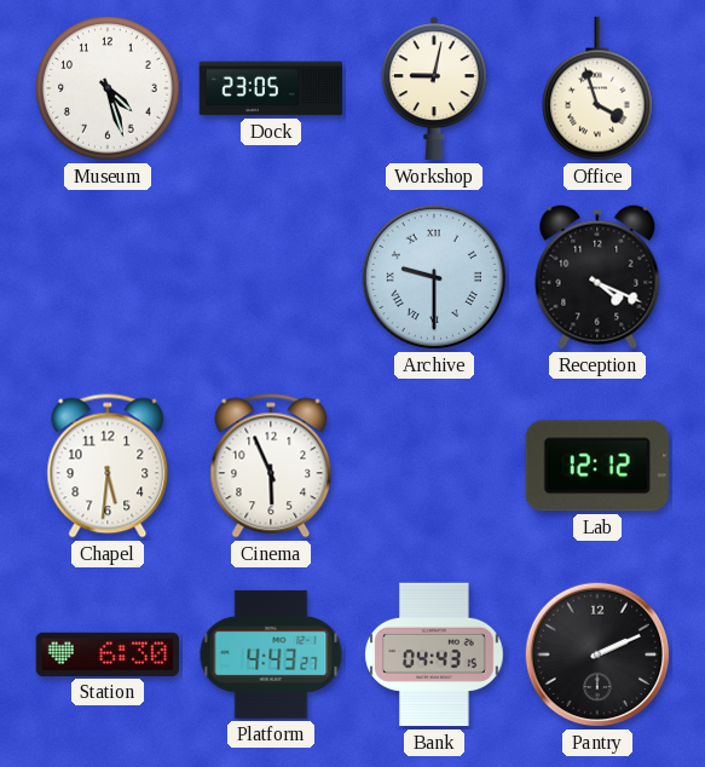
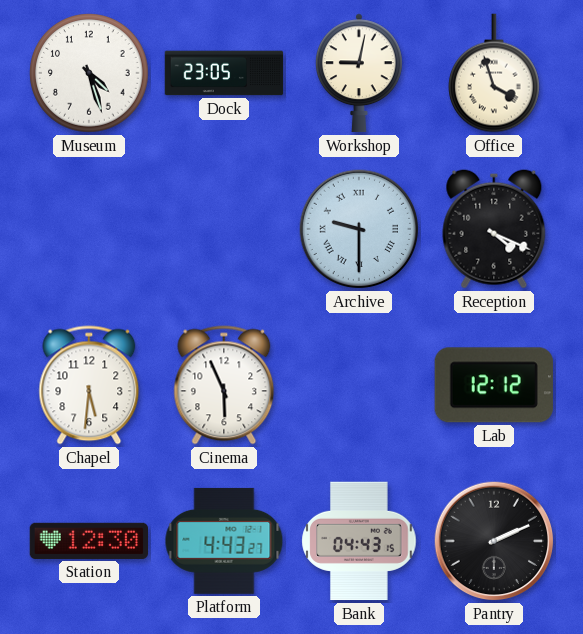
Station: 6:30 -> 12:30
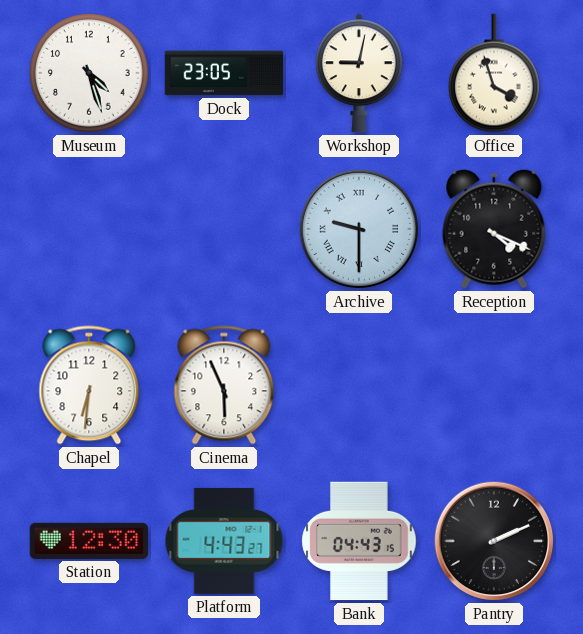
Chapel: 5:31 -> 6:31
Lab: 12:12 -> none
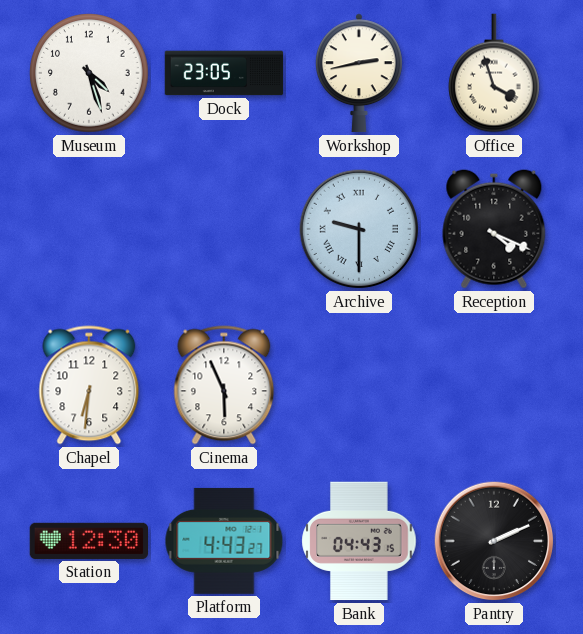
Workshop: 9:02 -> 2:43
